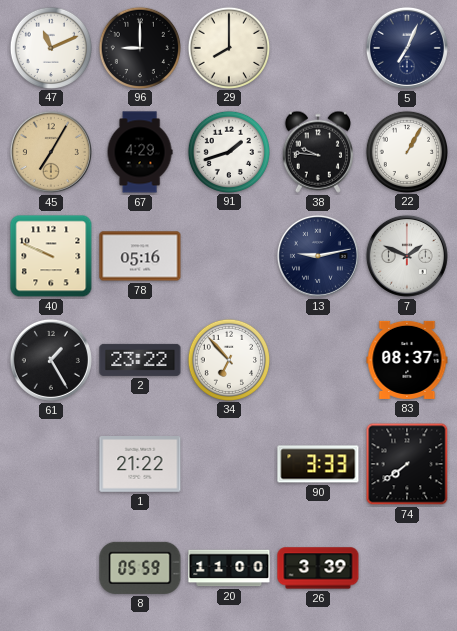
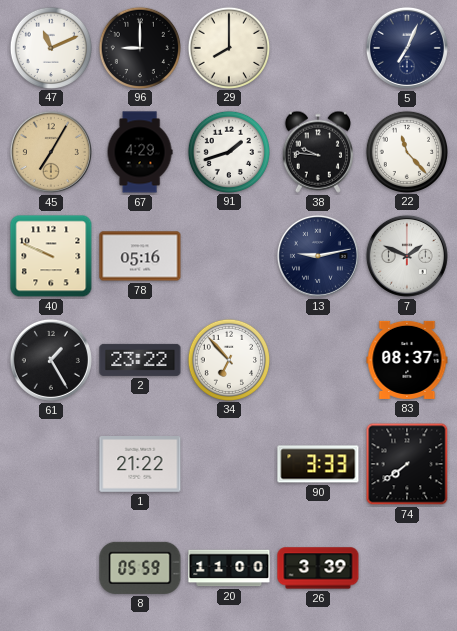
22: 1:05 -> 11:23
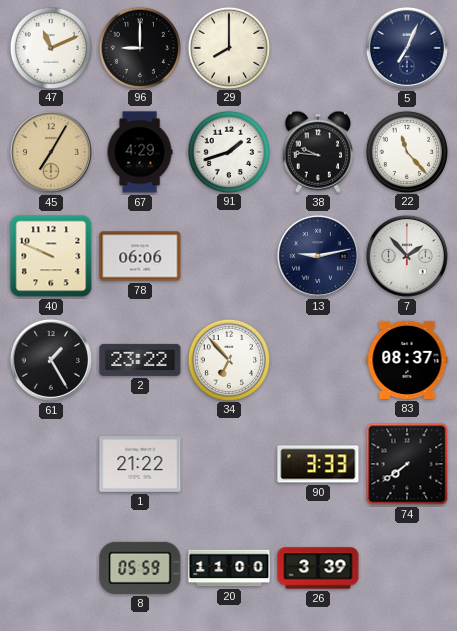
78: 05:16 -> 06:06
7: 1:49 -> 1:53
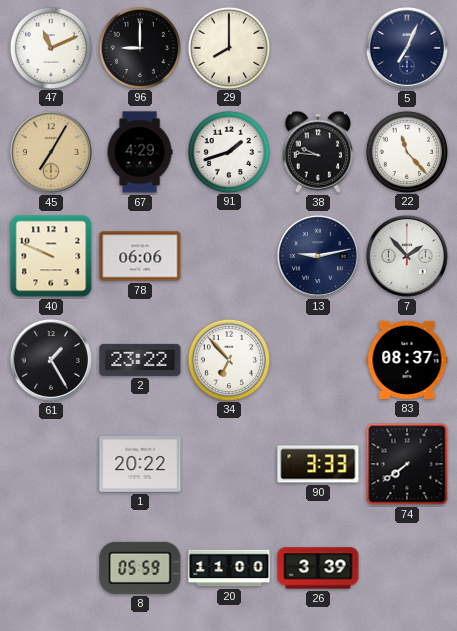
1: 21:22 -> 20:22
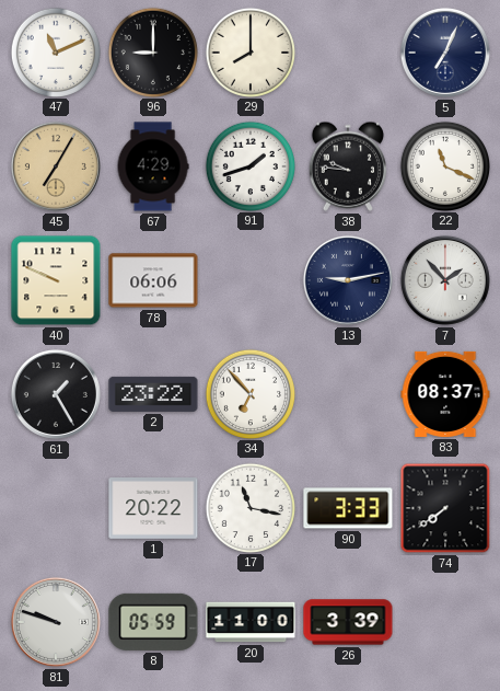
22: 11:23 -> 11:19
17: none -> 11:17
81: none -> 9:48
